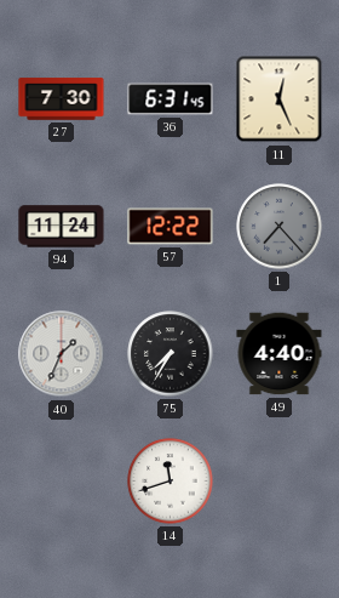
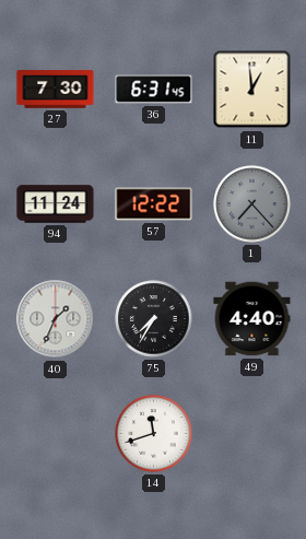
11: 12:26 -> 12:59
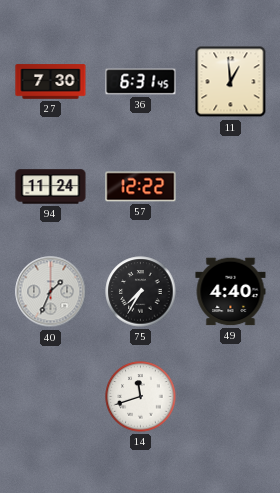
1: 7:23 -> none
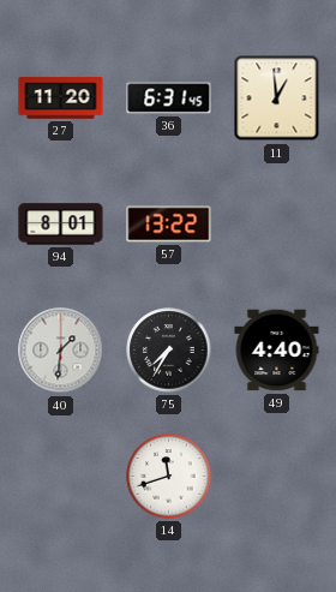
27: 7:30 -> 11:20
94: 11:24 -> 8:01
57: 12:22 -> 13:22
40: 1:34 -> 1:31
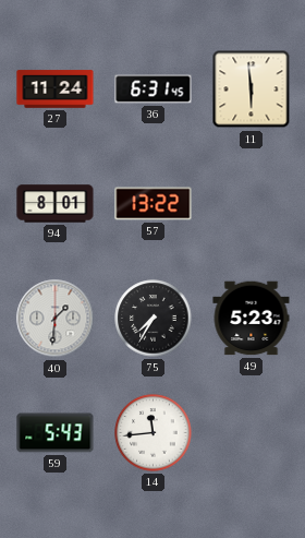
27: 11:20 -> 11:24
11: 12:59 -> 5:59
49: 4:40 -> 5:23
59: none -> 5:43
14: 11:42 -> 11:44
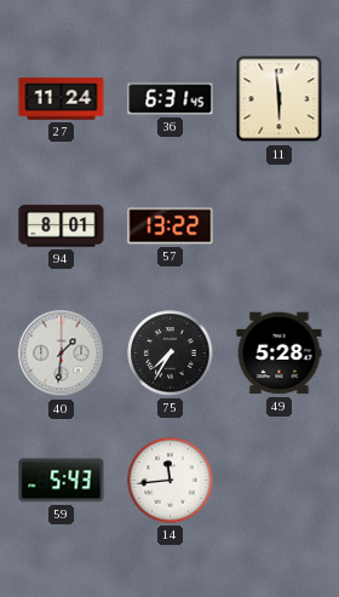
49: 5:23 -> 5:28
